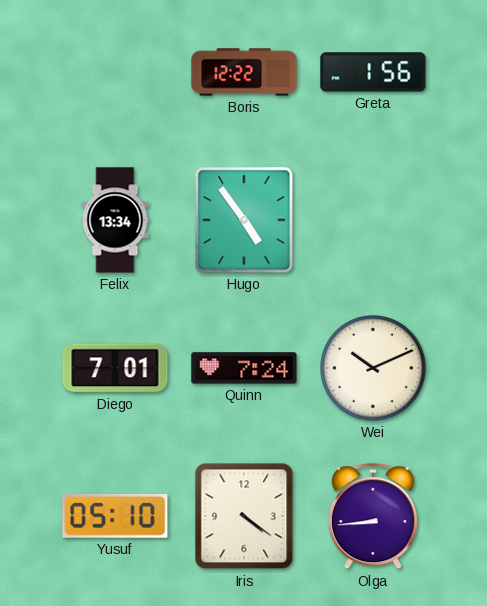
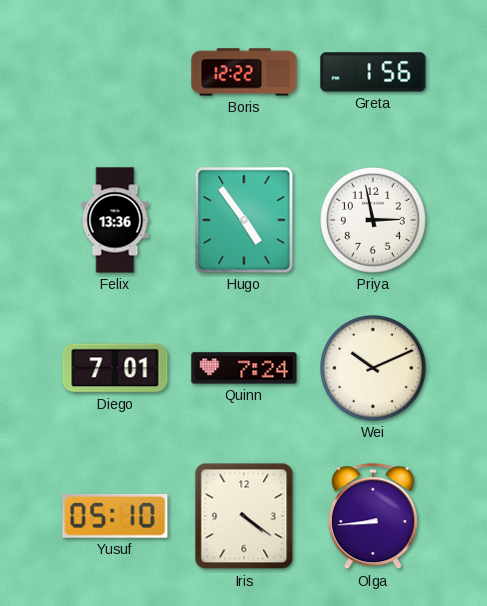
Felix: 13:34 -> 13:36
Priya: none -> 2:58
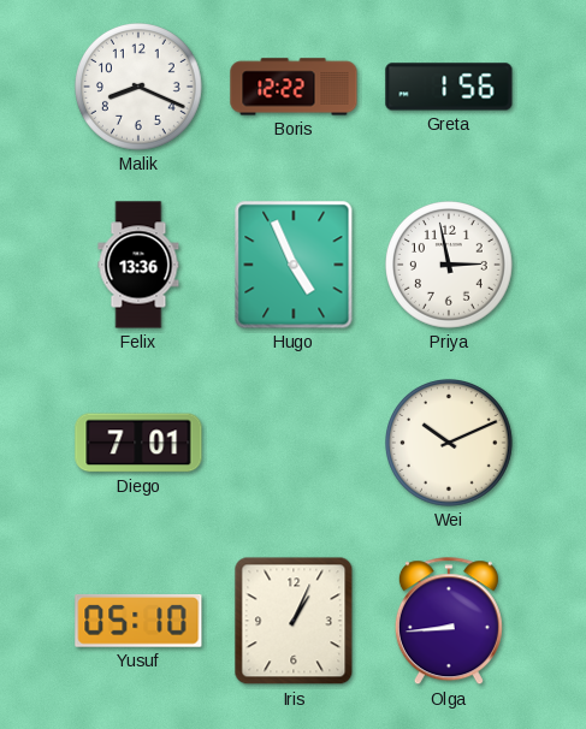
Malik: none -> 8:19
Hugo: 4:54 -> 4:56
Quinn: 7:24 -> none
Iris: 4:21 -> 1:04
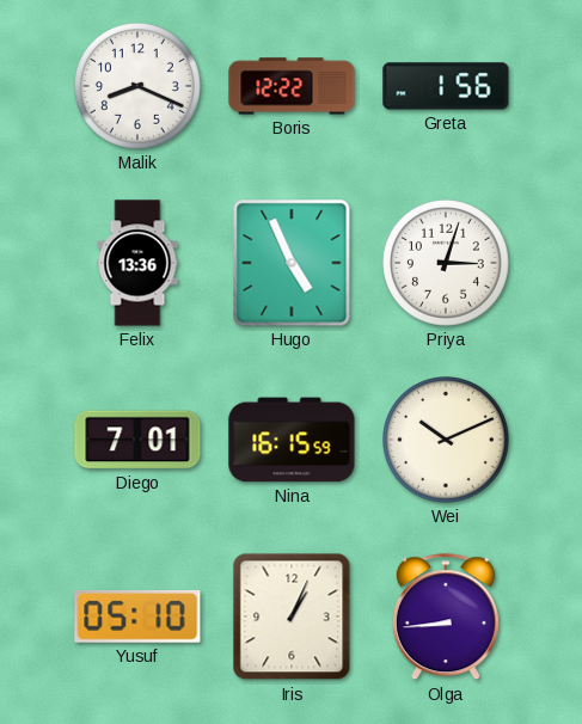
Priya: 2:58 -> 3:03
Nina: none -> 16:15
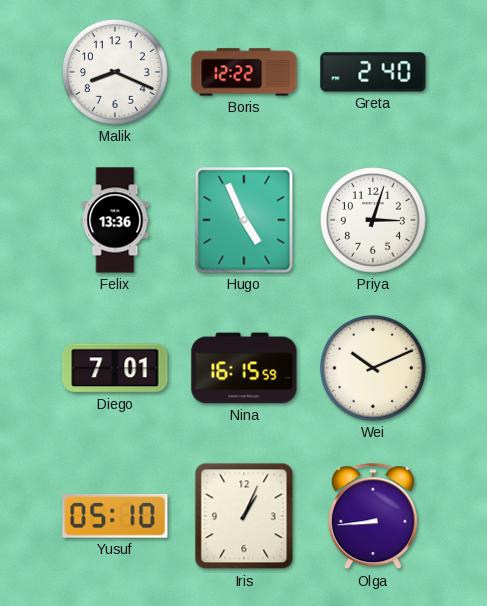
Greta: 1:56 -> 2:40
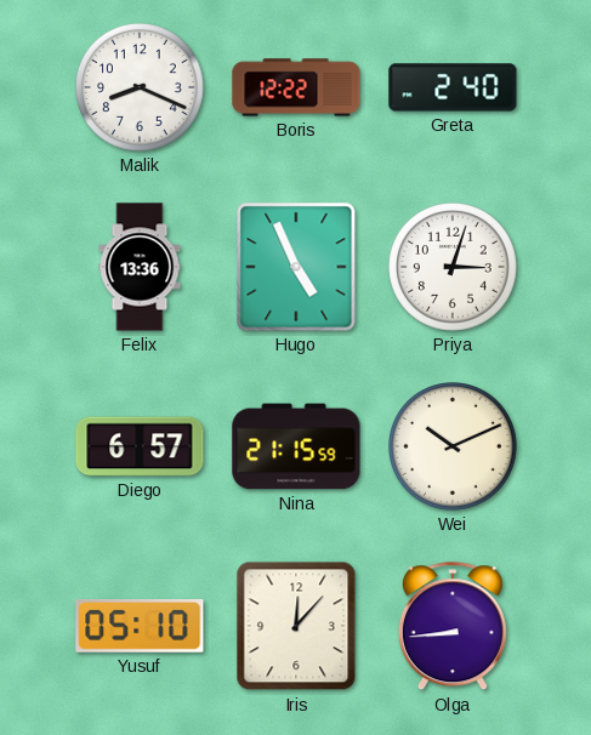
Diego: 7:01 -> 6:57
Nina: 16:15 -> 21:15
Iris: 1:04 -> 12:07
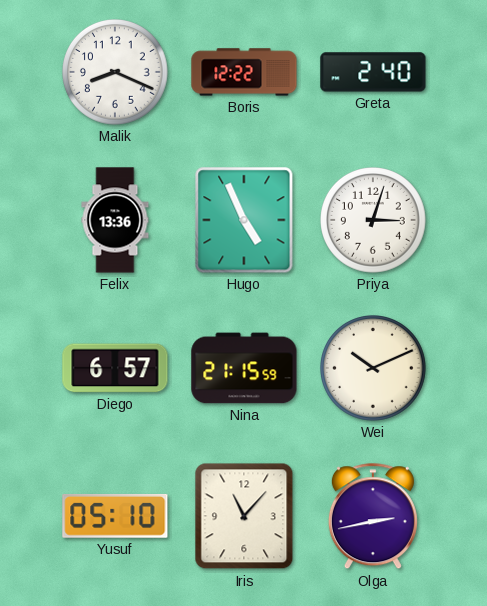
Iris: 12:07 -> 11:07
Olga: 8:44 -> 2:43
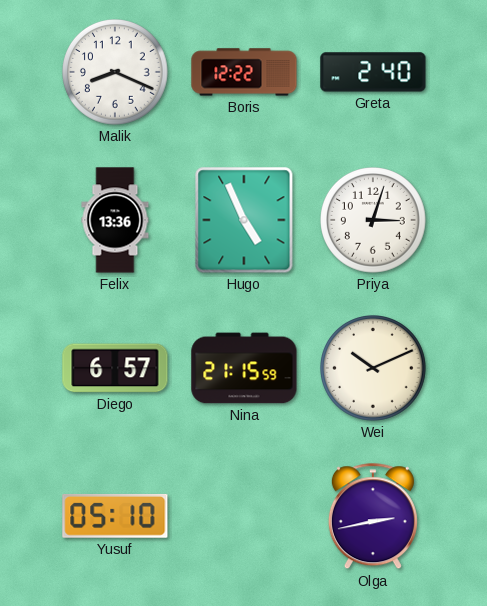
Iris: 11:07 -> none
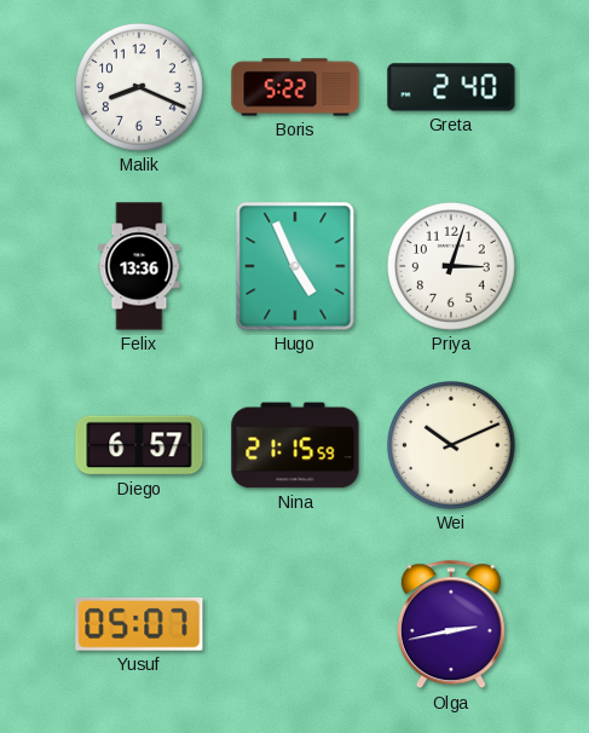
Boris: 12:22 -> 5:22
Yusuf: 05:10 -> 05:07
